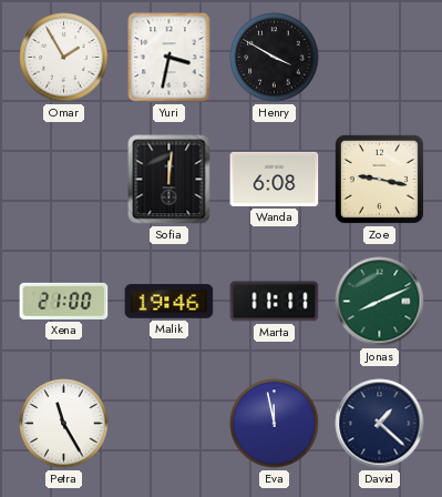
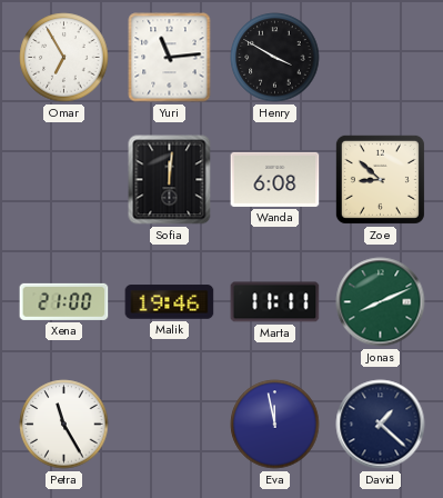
Omar: 1:55 -> 6:55
Yuri: 3:32 -> 11:14
Zoe: 9:17 -> 8:52
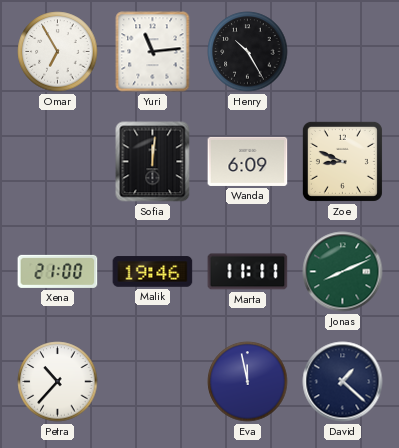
Henry: 3:50 -> 10:25
Wanda: 6:08 -> 6:09
Zoe: 8:52 -> 8:49
Petra: 11:25 -> 10:37
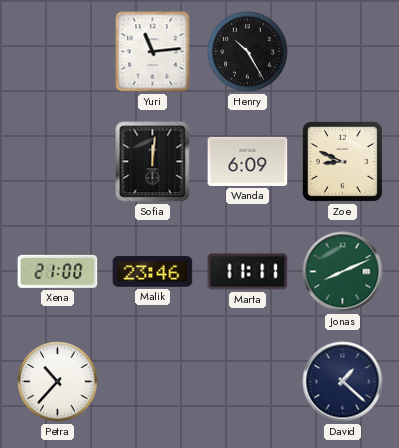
Omar: 6:55 -> none
Malik: 19:46 -> 23:46
Eva: 11:58 -> none
